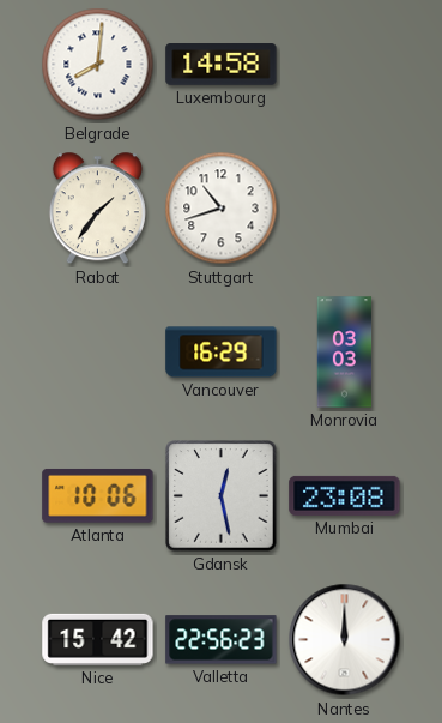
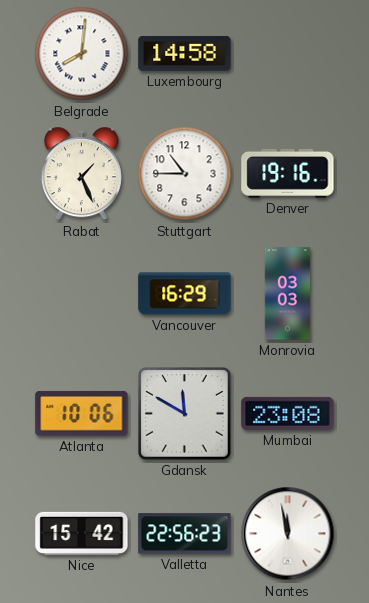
Rabat: 1:36 -> 1:26
Stuttgart: 10:42 -> 10:45
Denver: none -> 19:16
Gdansk: 12:28 -> 11:50
Nantes: 12:00 -> 11:58
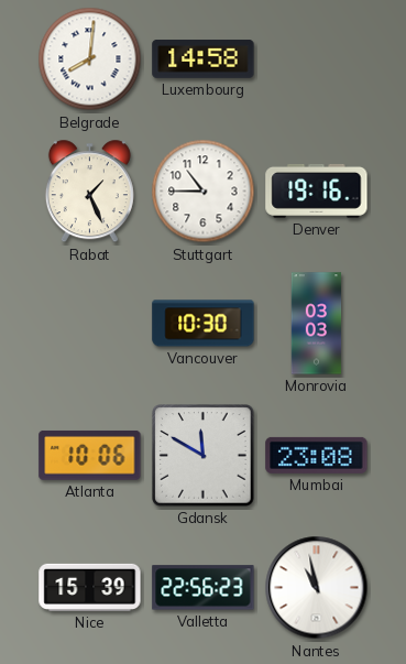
Vancouver: 16:29 -> 10:30
Nice: 15:42 -> 15:39
Nantes: 11:58 -> 10:58
